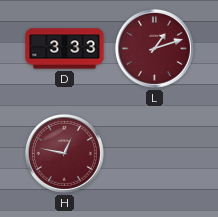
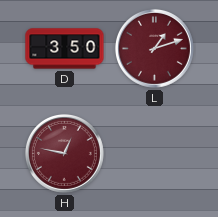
D: 3:33 -> 3:50
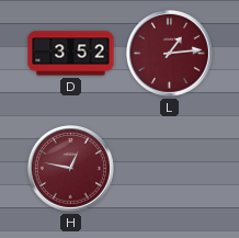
D: 3:50 -> 3:52
L: 1:12 -> 1:14
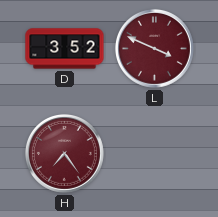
L: 1:14 -> 3:49
H: 12:47 -> 7:24
